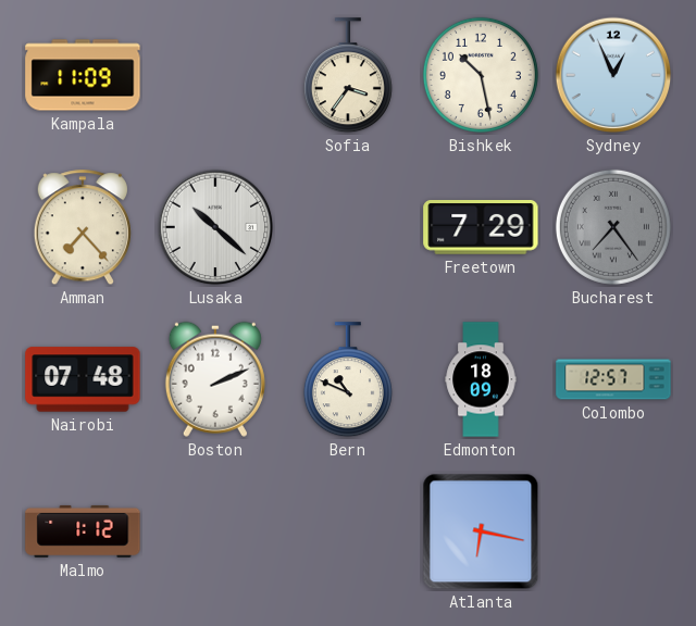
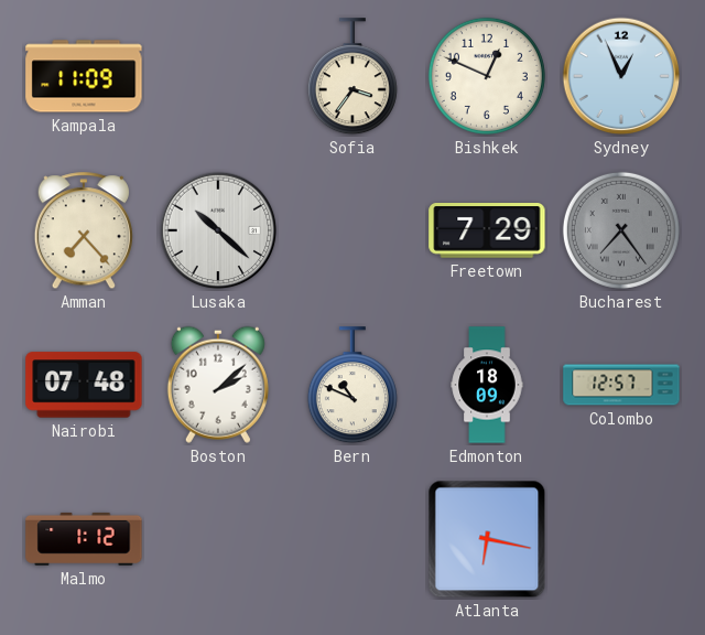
Bishkek: 10:28 -> 12:49
Boston: 2:11 -> 2:08
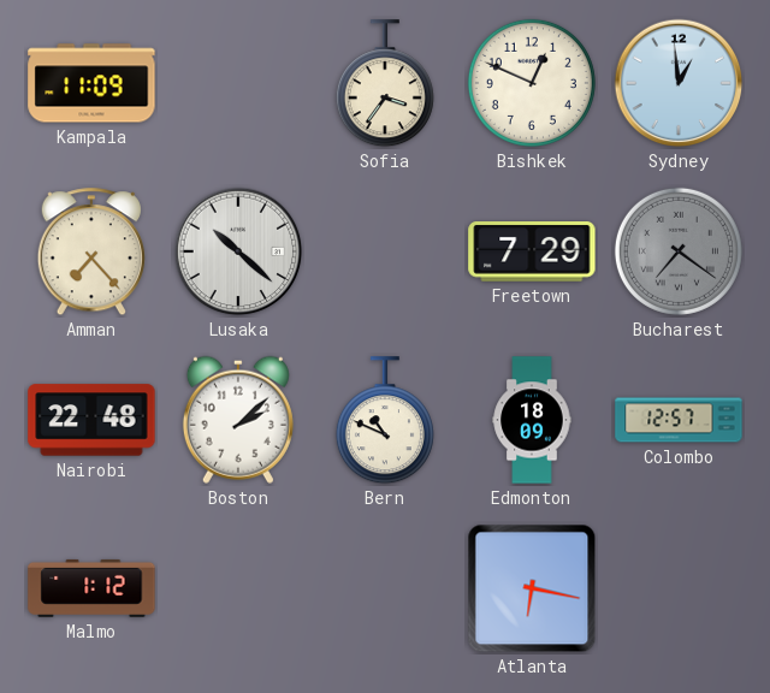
Sydney: 12:56 -> 12:59
Bucharest: 7:24 -> 7:21
Nairobi: 07:48 -> 22:48
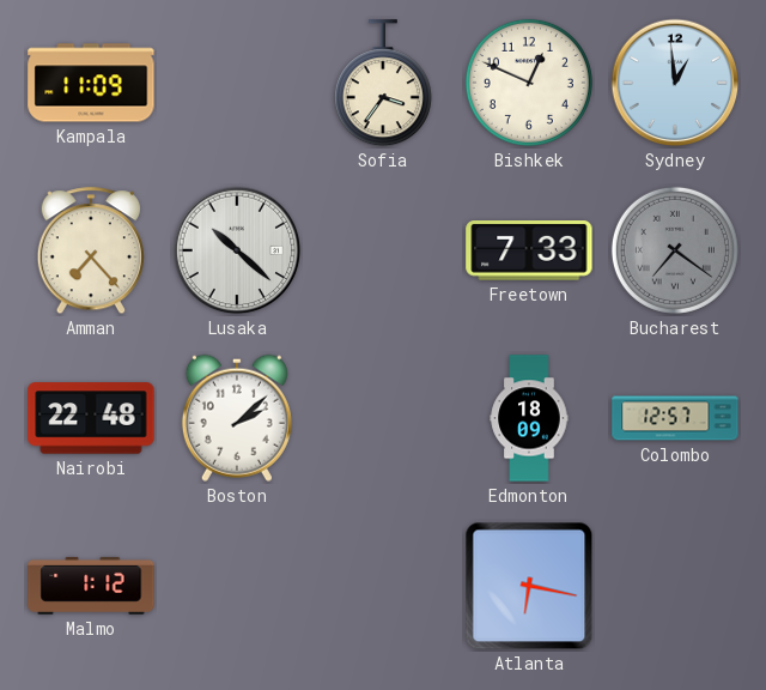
Freetown: 7:29 -> 7:33
Bern: 10:49 -> none
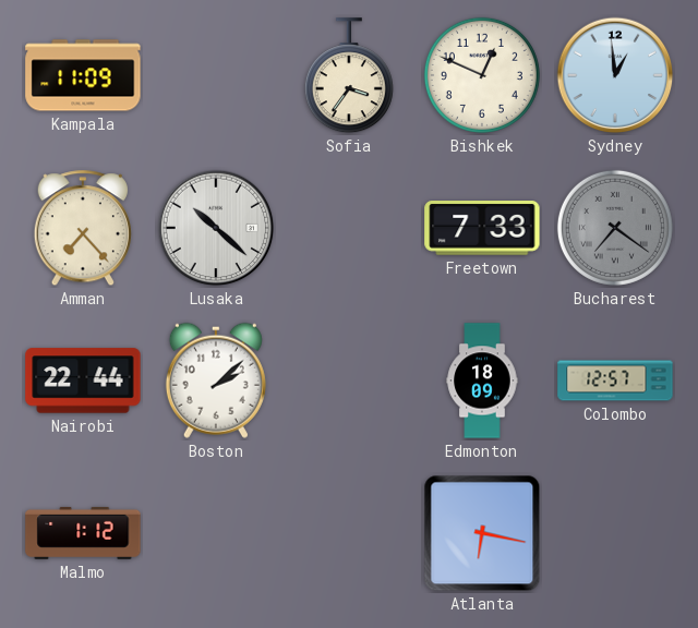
Nairobi: 22:48 -> 22:44
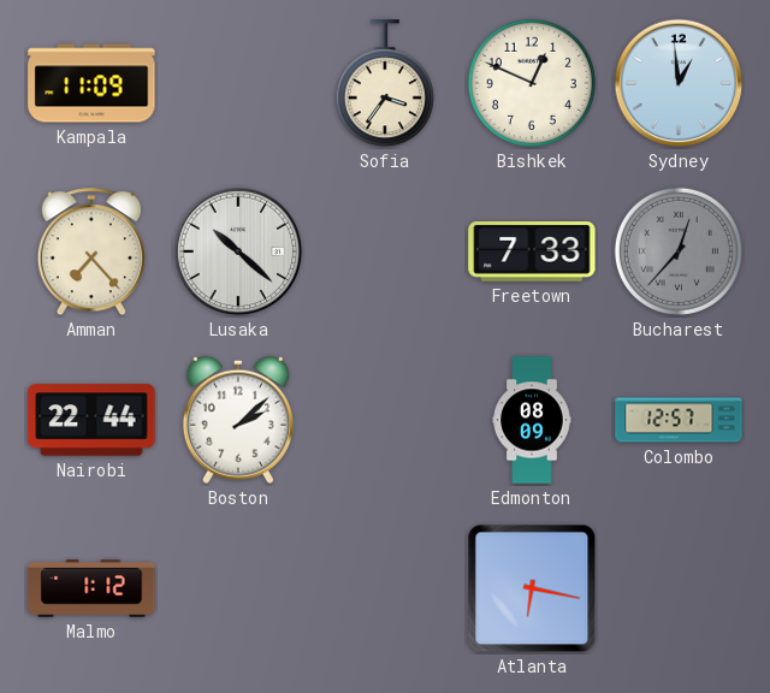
Bucharest: 7:21 -> 12:37
Edmonton: 18:09 -> 08:09
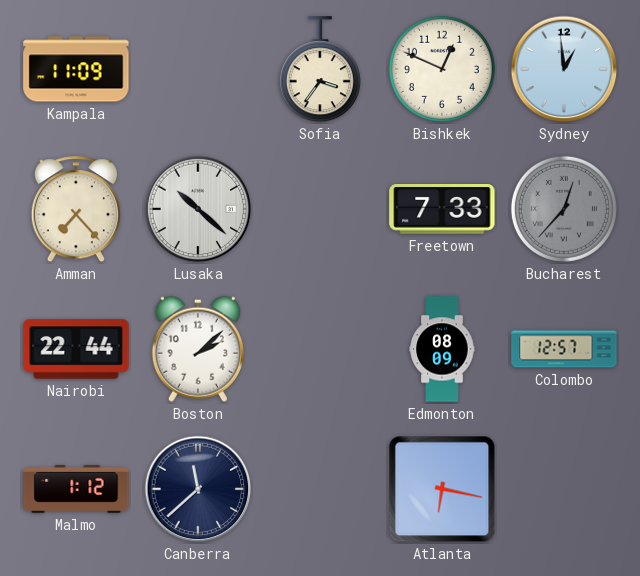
Canberra: none -> 11:38
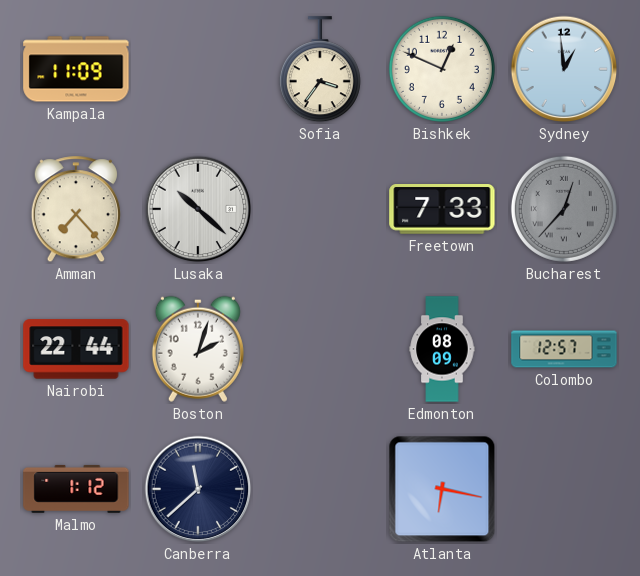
Boston: 2:08 -> 2:03
